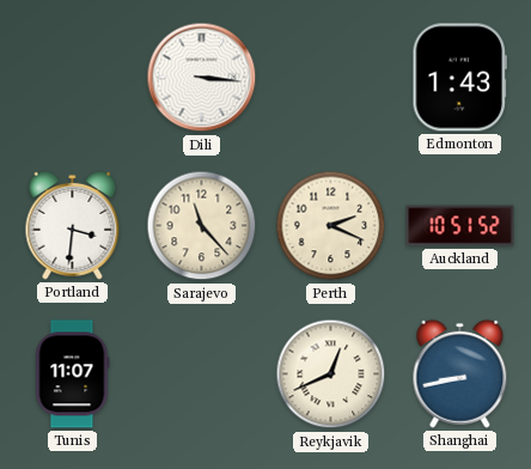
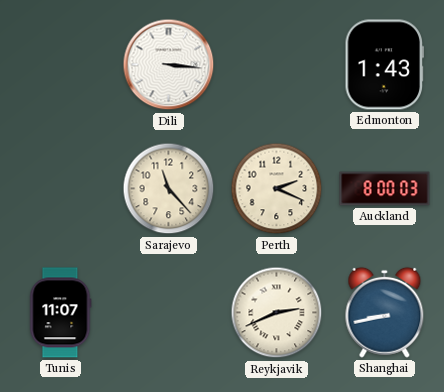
Portland: 3:31 -> none
Auckland: 10:51 -> 8:00
Reykjavik: 12:41 -> 2:41
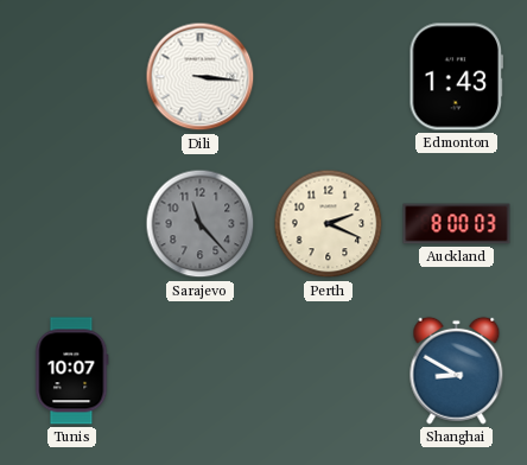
Sarajevo dial: cream -> grey
Tunis: 11:07 -> 10:07
Reykjavik: 2:41 -> none
Shanghai: 8:43 -> 8:50
